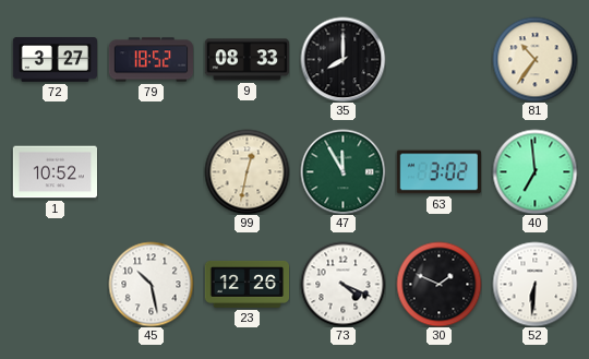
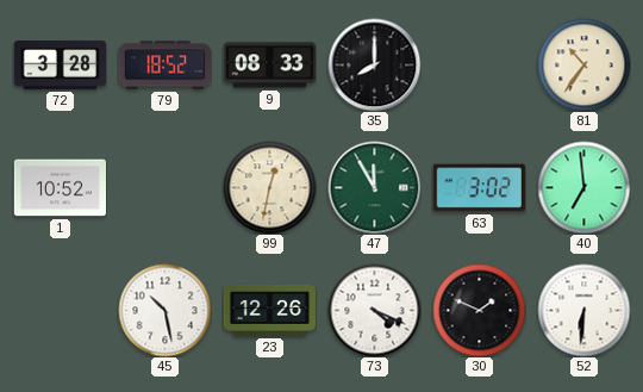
72: 3:27 -> 3:28
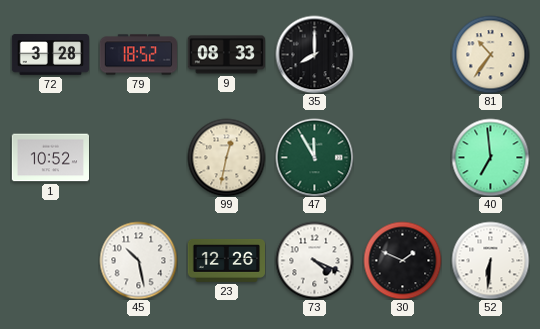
63: 3:02 -> none
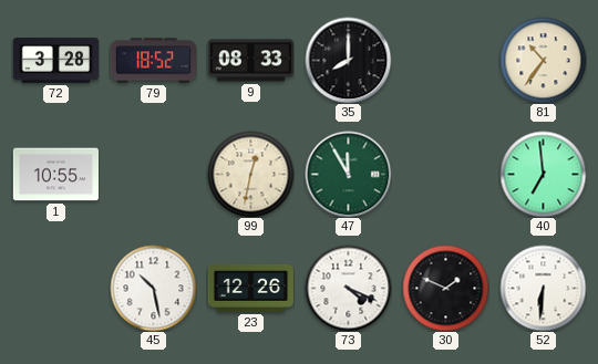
1: 10:52 -> 10:55
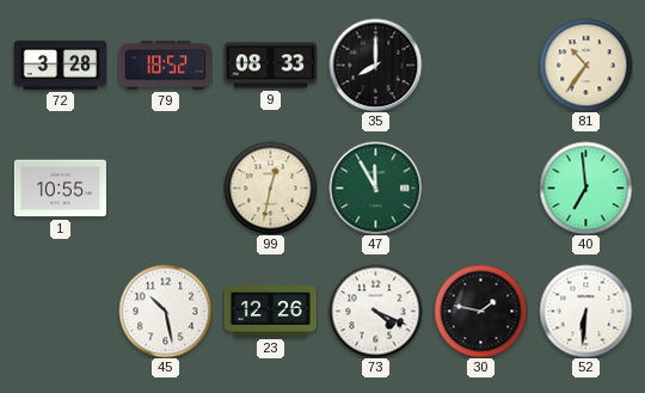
30: 1:49 -> 1:47
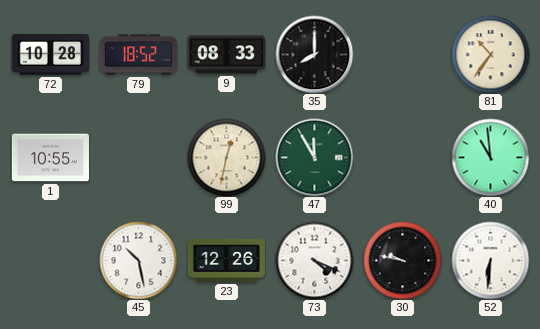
72: 3:28 -> 10:28
40: 6:59 -> 10:59
30: 1:47 -> 9:47
